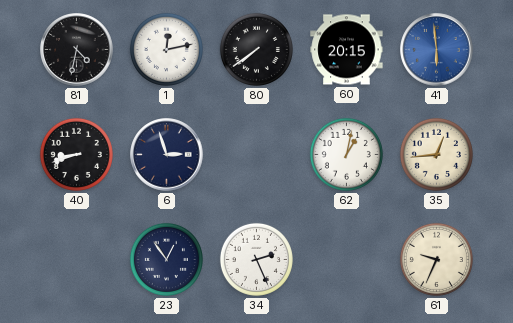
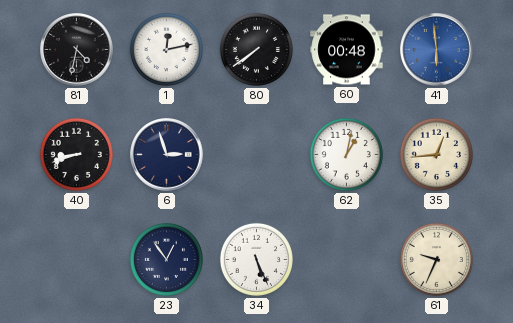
60: 20:15 -> 00:48
34: 2:26 -> 5:26
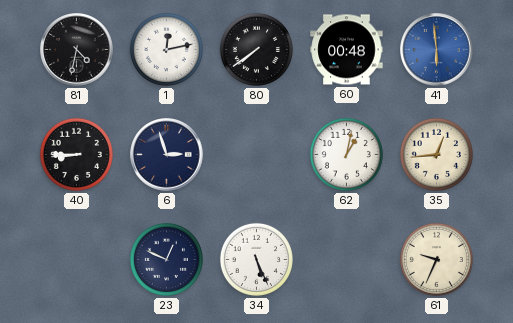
40: 8:42 -> 8:45
23: 12:54 -> 12:49
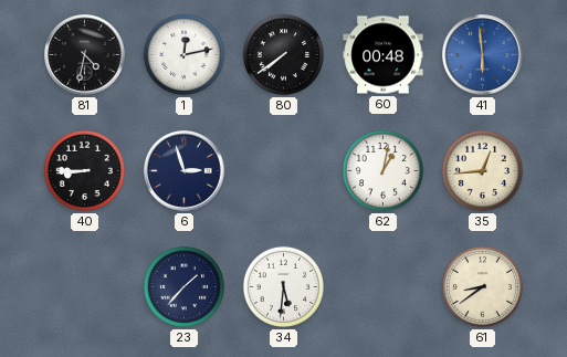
23: 12:49 -> 1:37
34: 5:26 -> 5:31
61: 9:34 -> 8:39
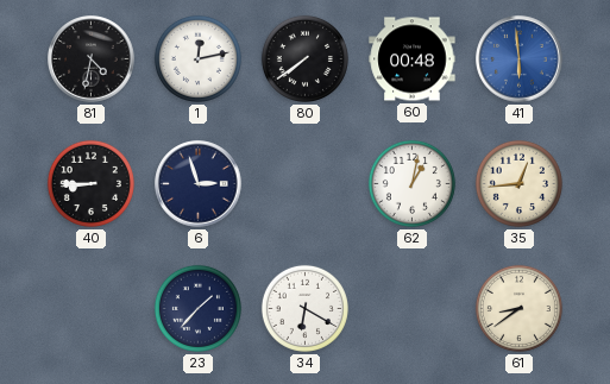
34: 5:31 -> 6:20
